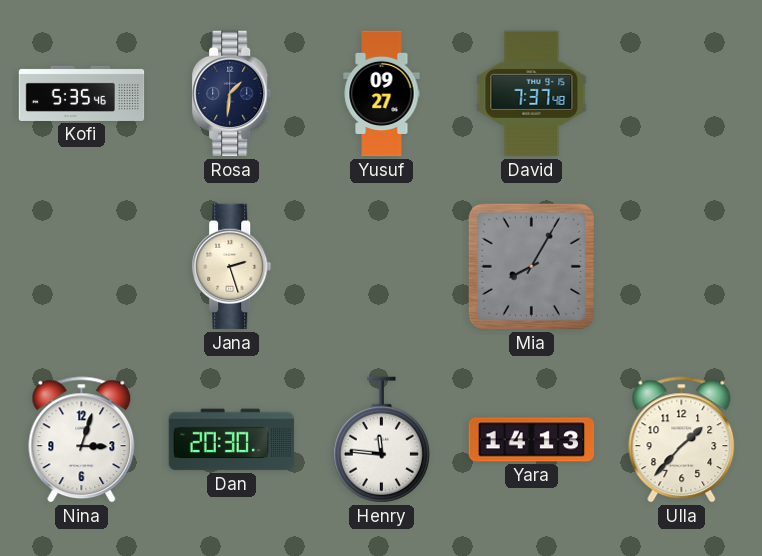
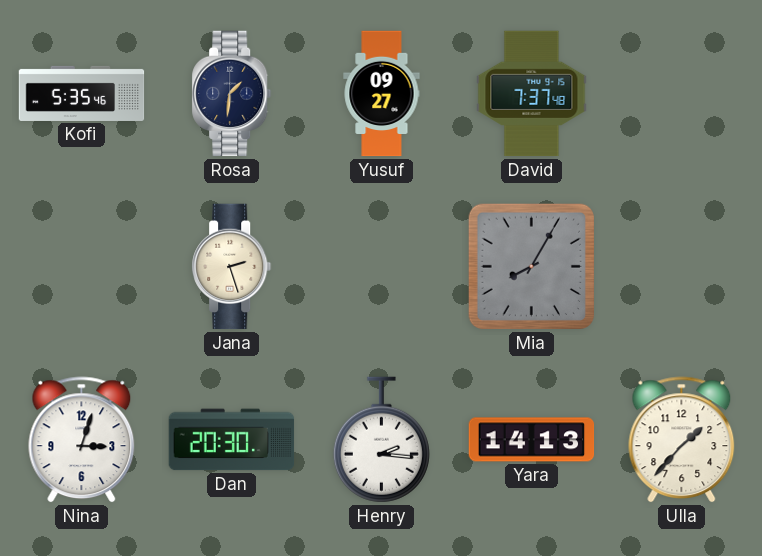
Henry: 11:46 -> 2:16
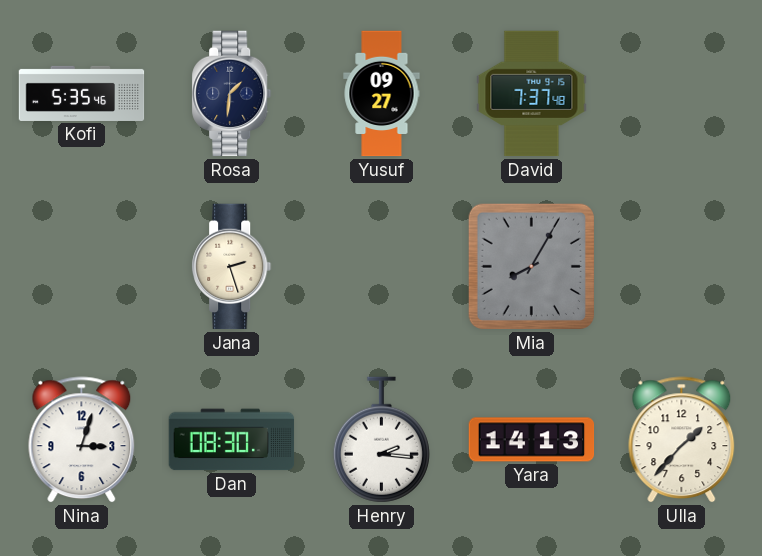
Dan: 20:30 -> 08:30
